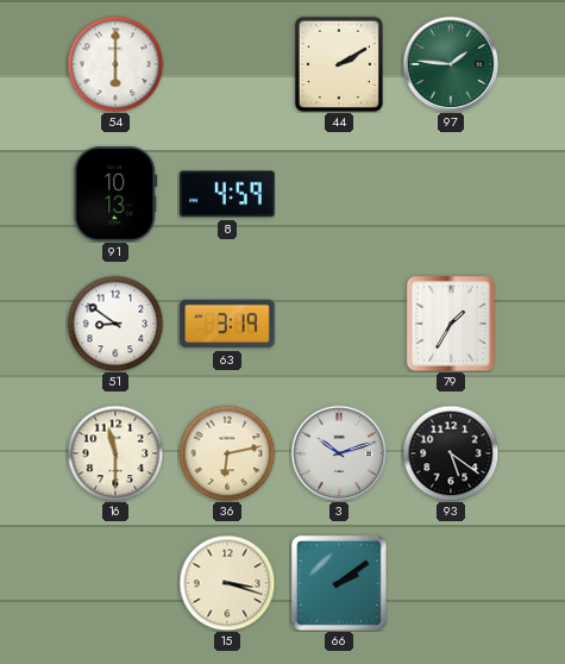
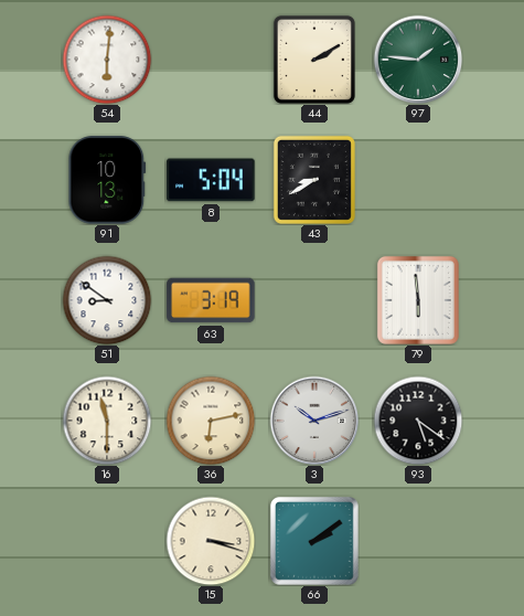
54: 6:00 -> 6:01
8: 4:59 -> 5:04
43: none -> 8:40
79: 1:35 -> 5:59
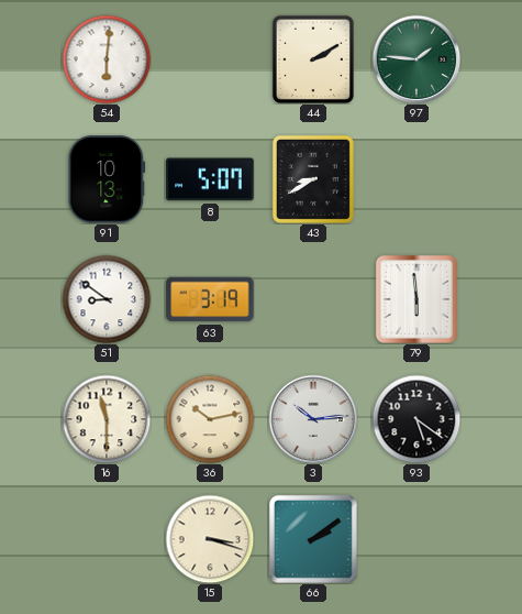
8: 5:04 -> 5:07
36: 6:13 -> 10:13
3: 10:12 -> 10:14
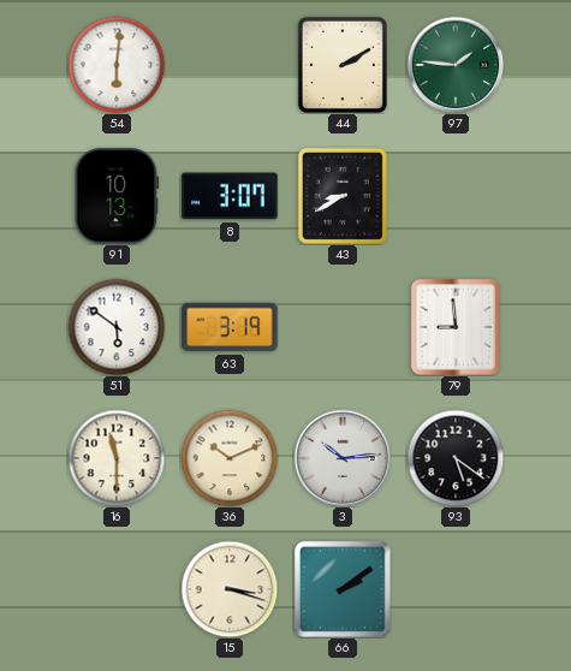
8: 5:07 -> 3:07
51: 8:51 -> 5:51
79: 5:59 -> 8:59
36: 10:13 -> 10:11
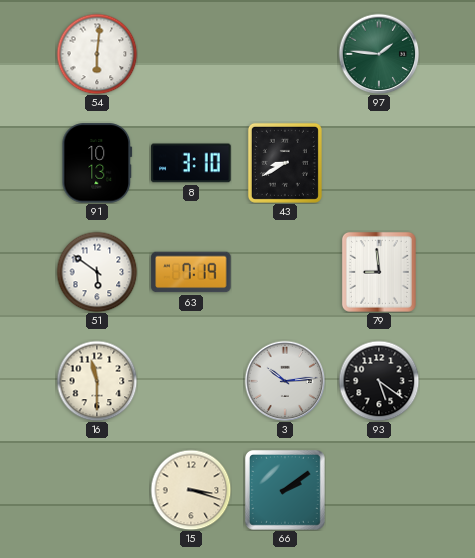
44: 2:10 -> none
8: 3:07 -> 3:10
63: 3:19 -> 7:19
36: 10:11 -> none
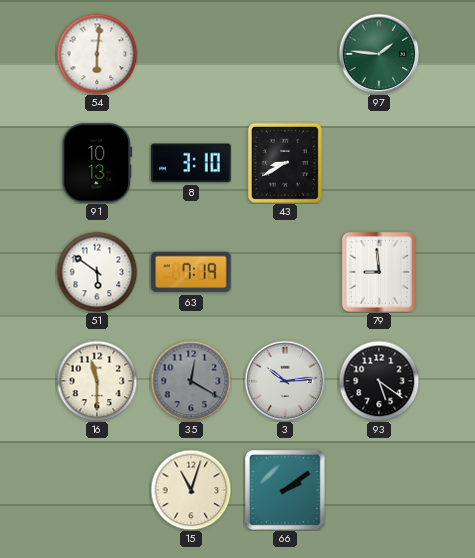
35: none -> 12:20
15: 3:18 -> 11:03
